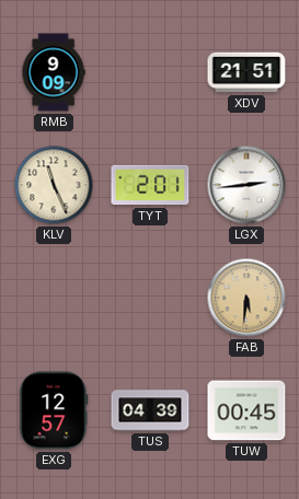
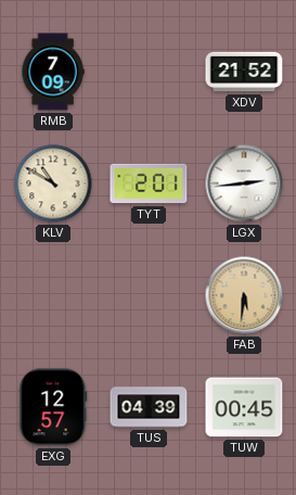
RMB: 9:09 -> 7:09
XDV: 21:51 -> 21:52
KLV: 11:26 -> 10:50
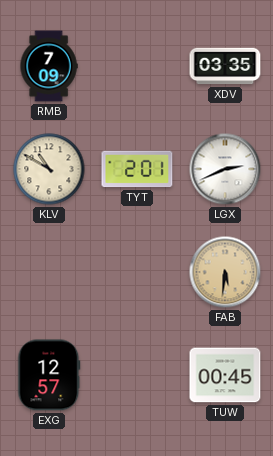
XDV: 21:52 -> 03:35
LGX: 2:44 -> 2:41
TUS: 04:39 -> none
